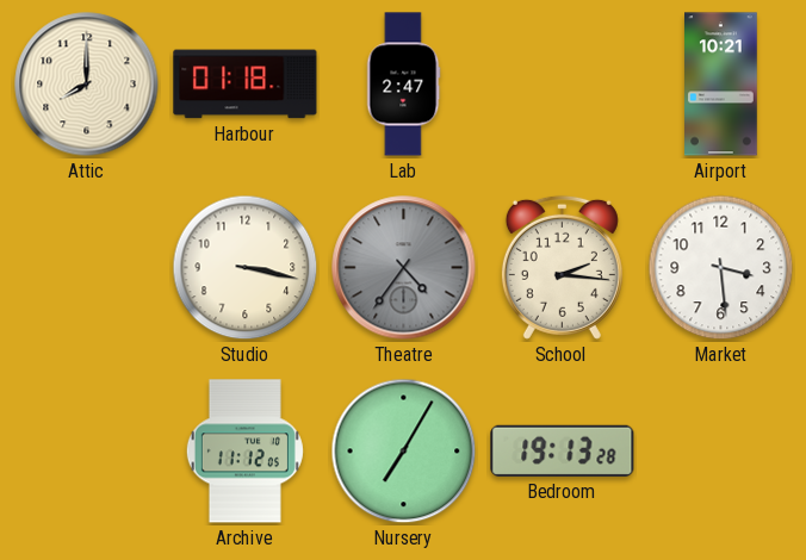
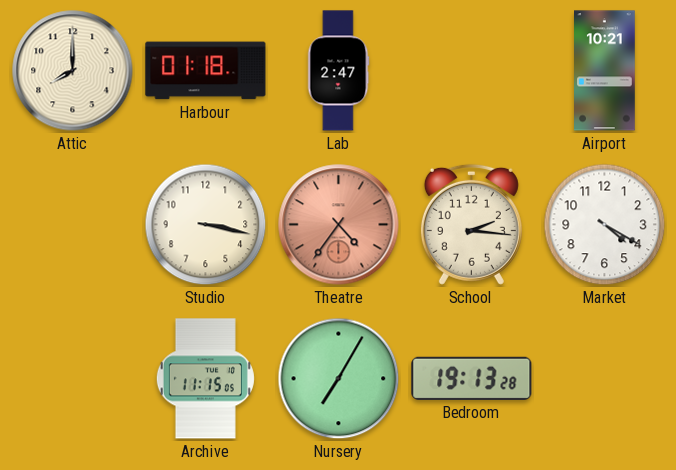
Theatre dial: grey -> salmon
Market: 3:29 -> 4:20
Archive: 11:12 -> 11:15
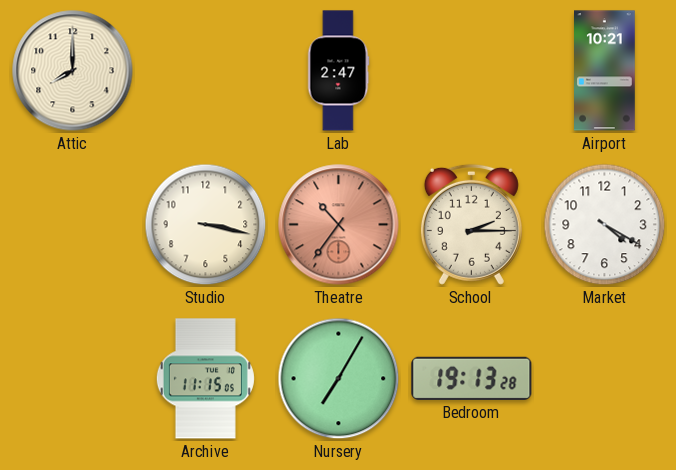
Harbour: 01:18 -> none
Theatre: 4:36 -> 10:36
School: 2:16 -> 2:15
